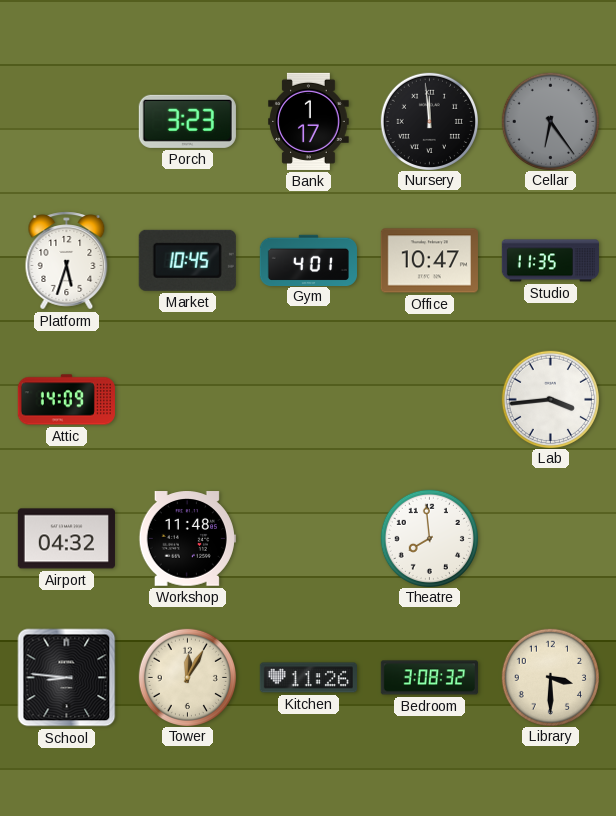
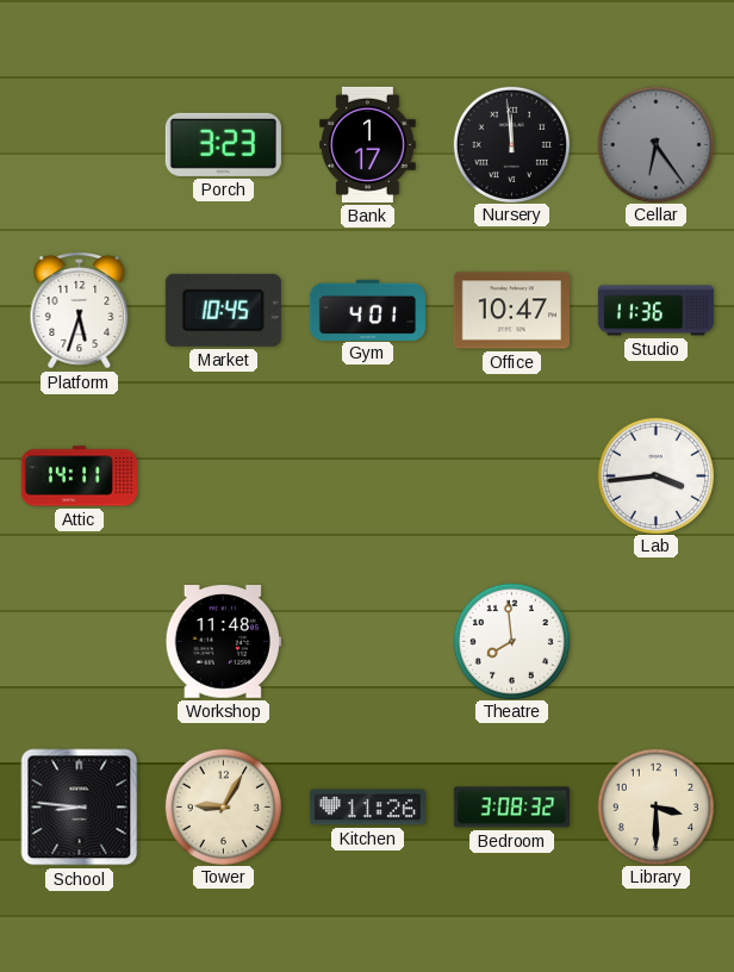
Studio: 11:35 -> 11:36
Attic: 14:09 -> 14:11
Airport: 04:32 -> none
Tower: 12:05 -> 9:05
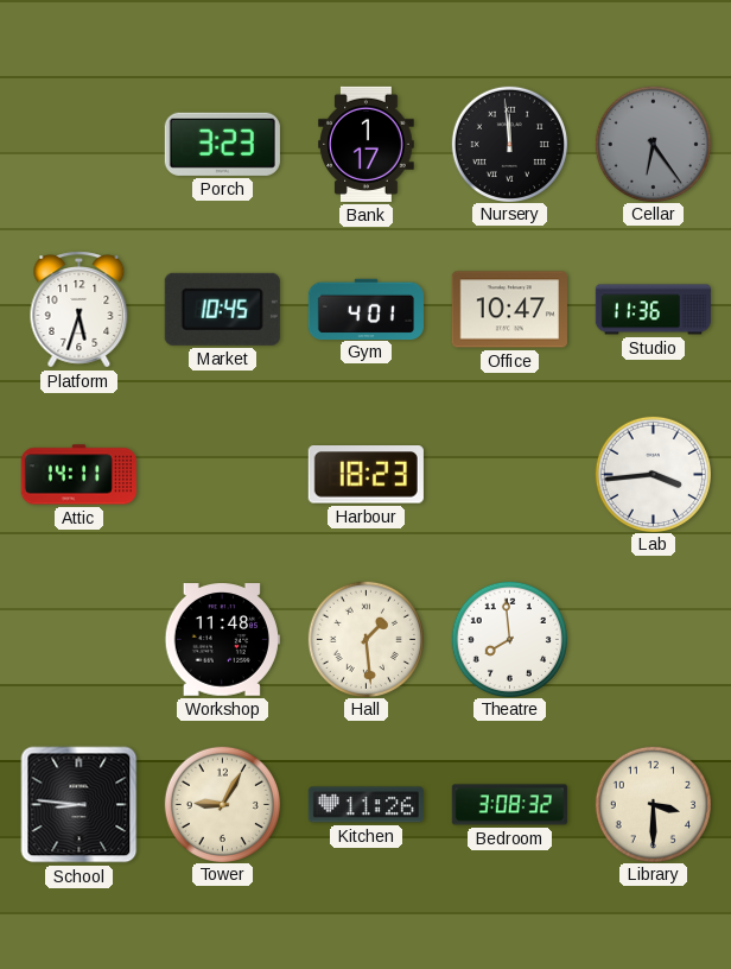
Harbour: none -> 18:23
Hall: none -> 1:29
